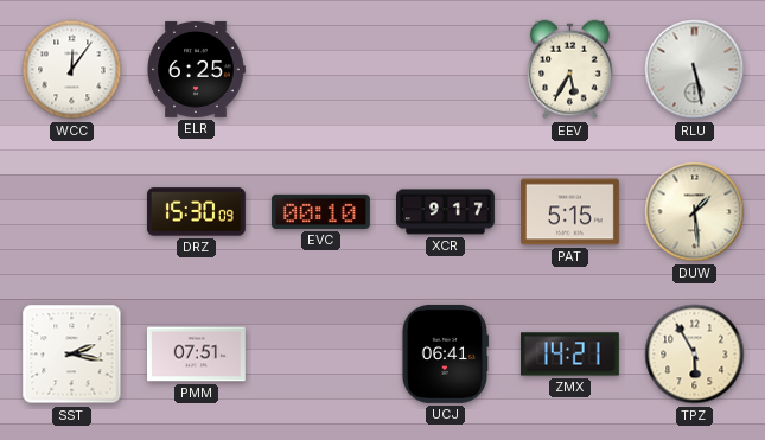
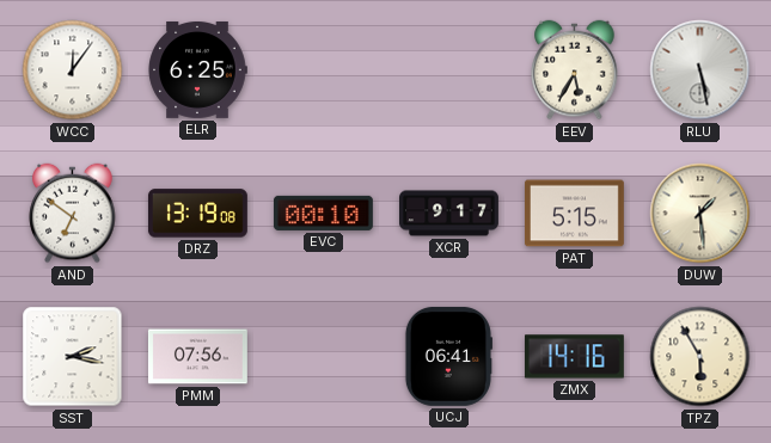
AND: none -> 6:51
DRZ: 15:30 -> 13:19
PMM: 07:51 -> 07:56
ZMX: 14:21 -> 14:16
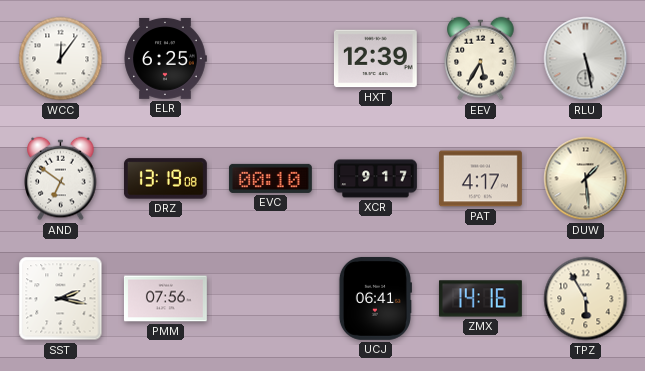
HXT: none -> 12:39
PAT: 5:15 -> 4:17
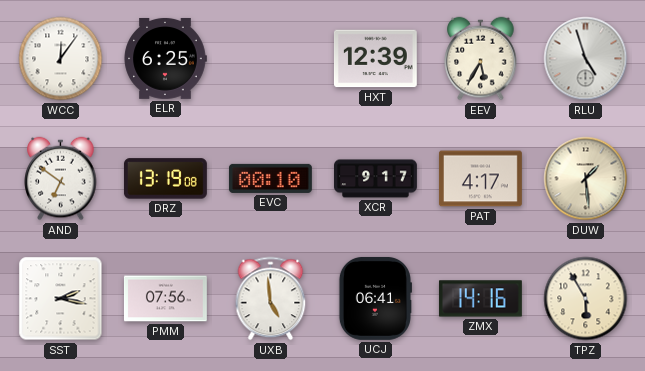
RLU: 5:28 -> 4:57
UXB: none -> 4:59
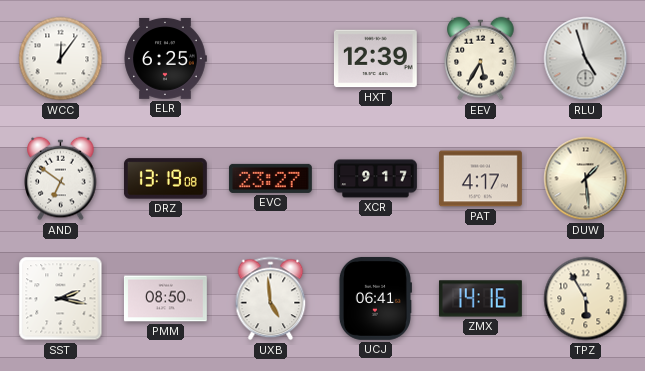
EVC: 00:10 -> 23:27
PMM: 07:56 -> 08:50
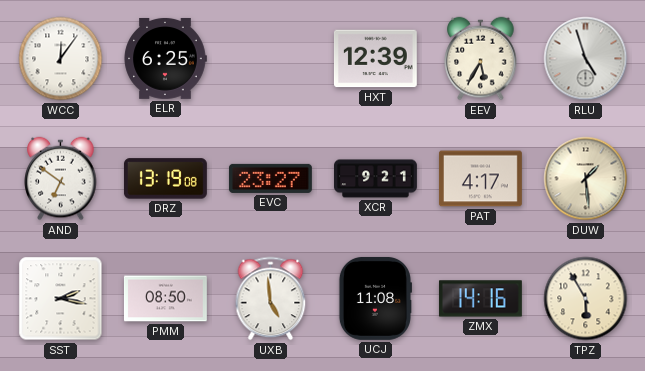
XCR: 9:17 -> 9:21
UCJ: 06:41 -> 11:08
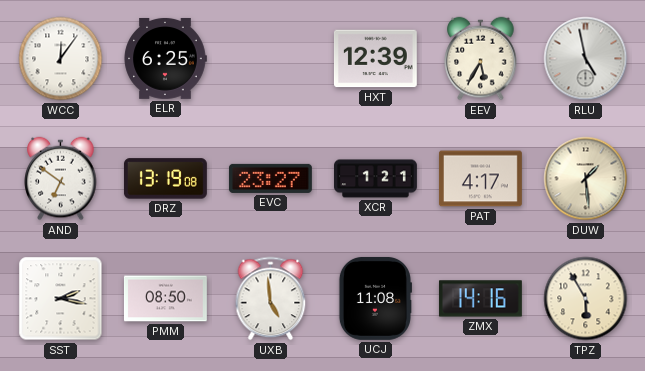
RLU: 4:57 -> 4:58
XCR: 9:21 -> 1:21
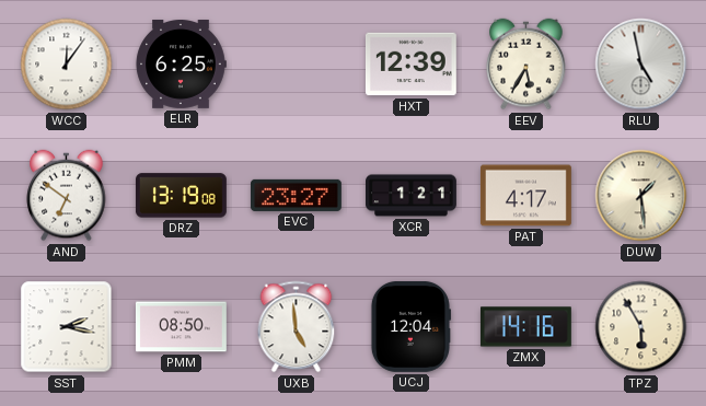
UCJ: 11:08 -> 12:04
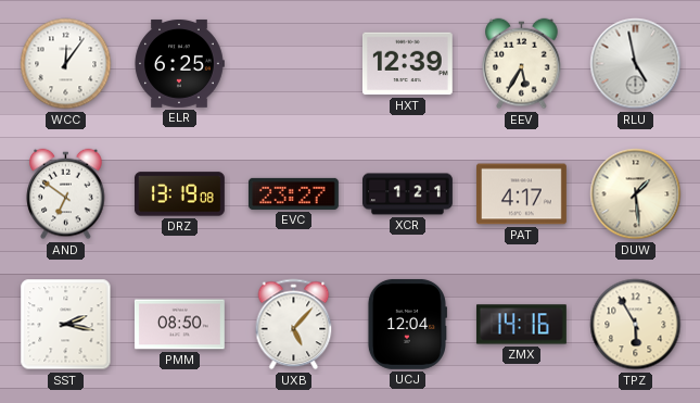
UXB: 4:59 -> 5:07
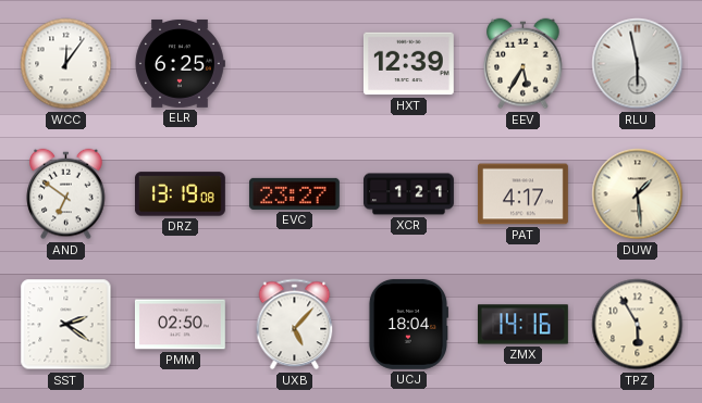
RLU: 4:58 -> 5:58
SST: 2:17 -> 2:21
PMM: 08:50 -> 02:50
UCJ: 12:04 -> 18:04
